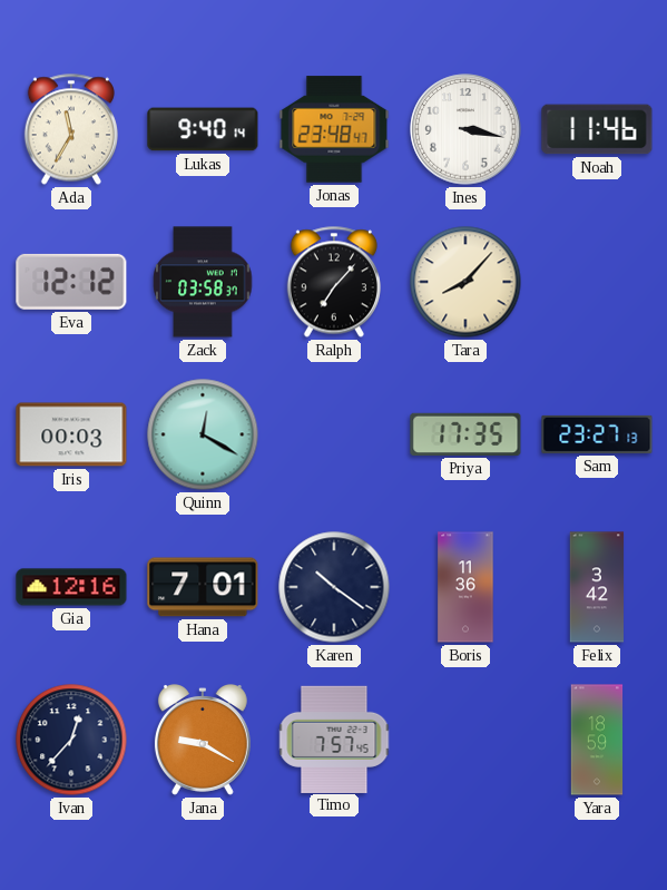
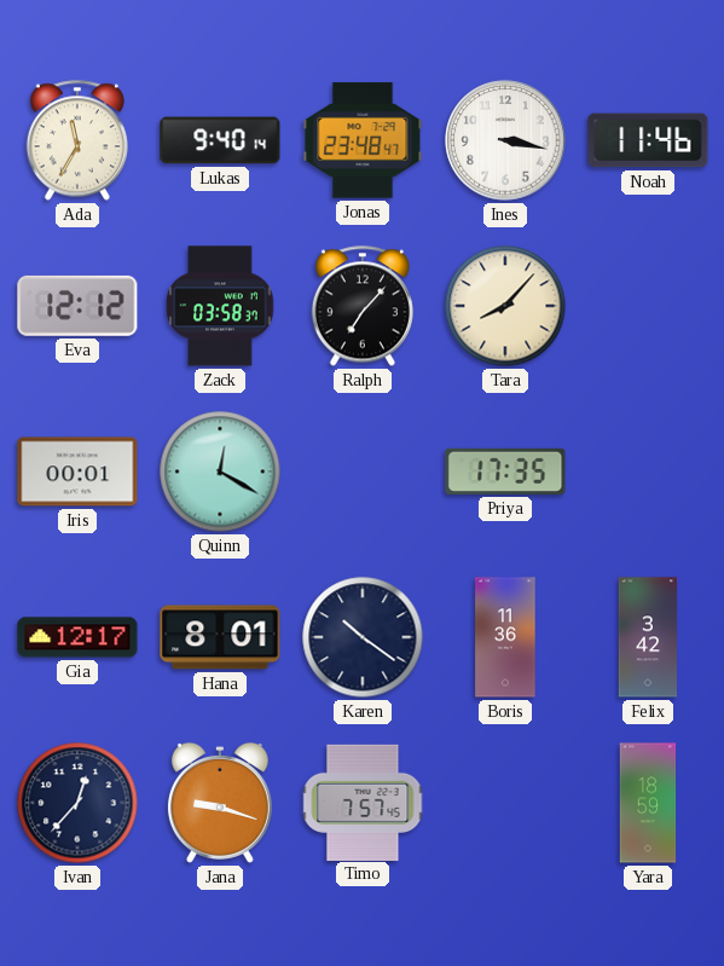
Iris: 00:03 -> 00:01
Sam: 23:27 -> none
Gia: 12:16 -> 12:17
Hana: 7:01 -> 8:01
Jana: 9:20 -> 9:18
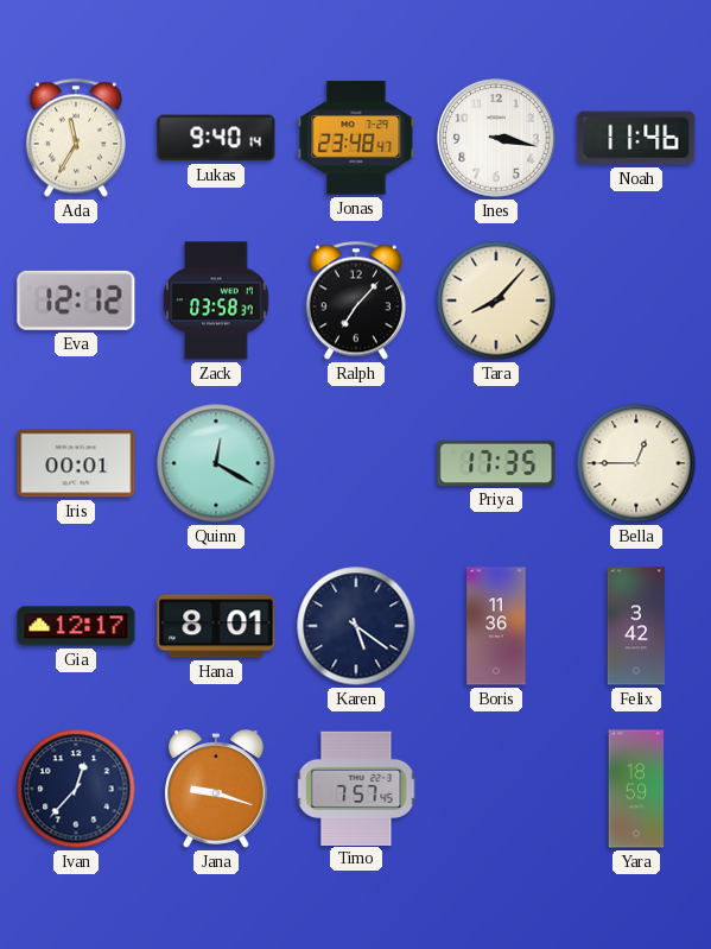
Bella: none -> 12:45
Karen: 10:21 -> 5:21
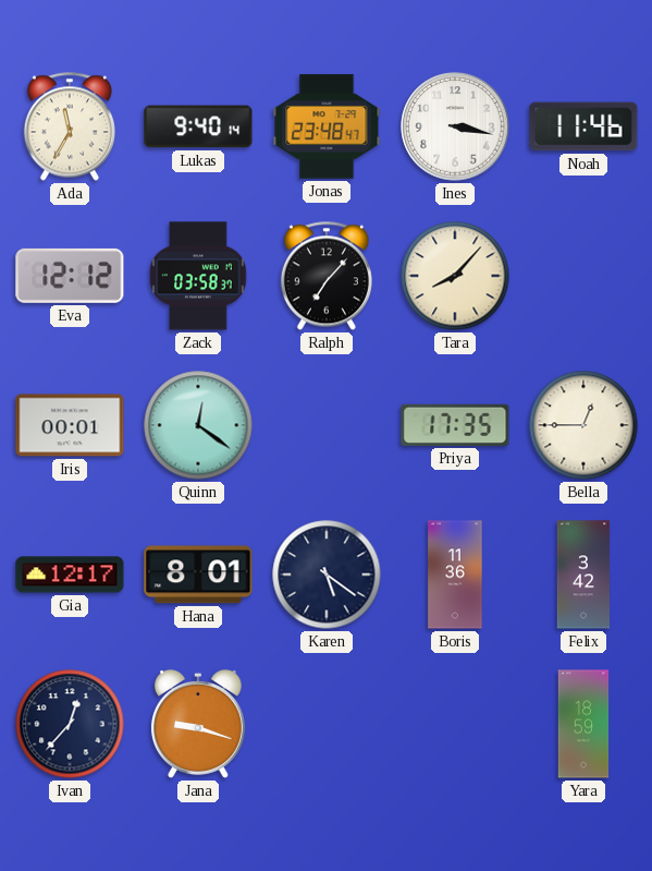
Quinn: 12:20 -> 12:21
Timo: 7:57 -> none
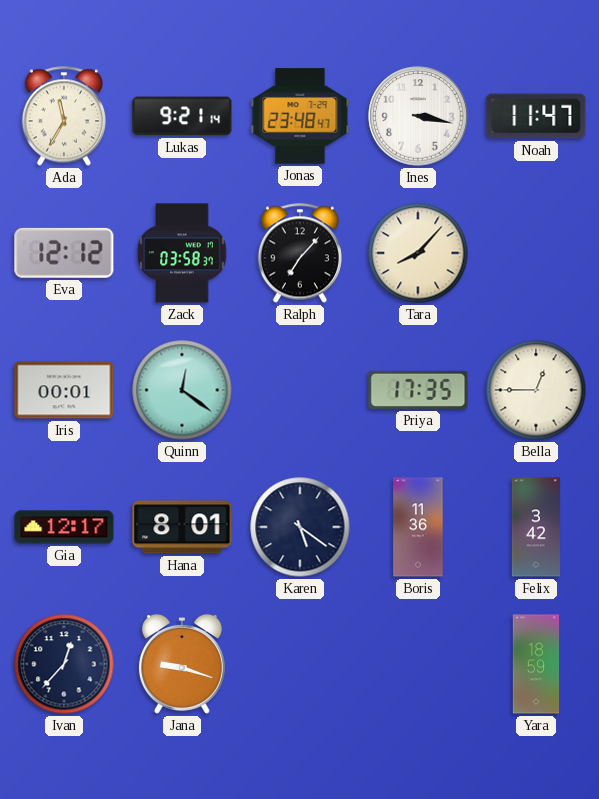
Lukas: 9:40 -> 9:21
Noah: 11:46 -> 11:47
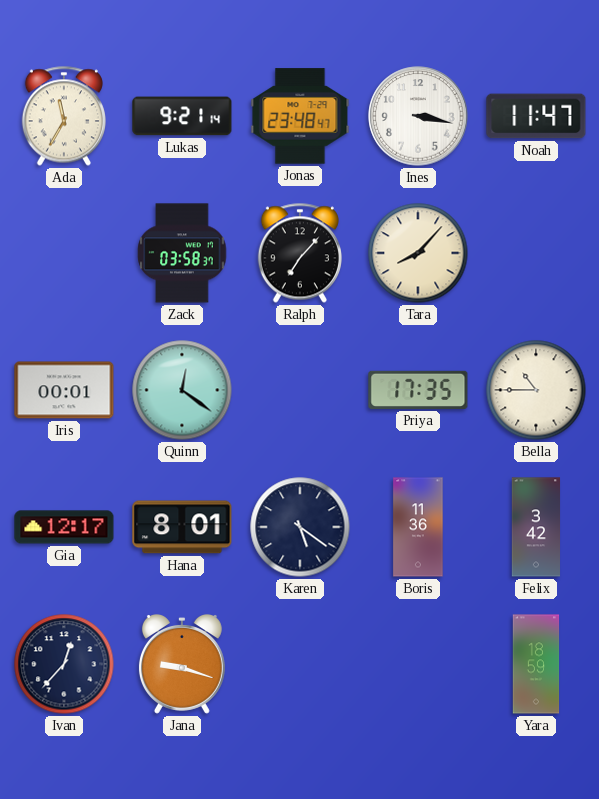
Eva: 12:12 -> none
Bella: 12:45 -> 10:45
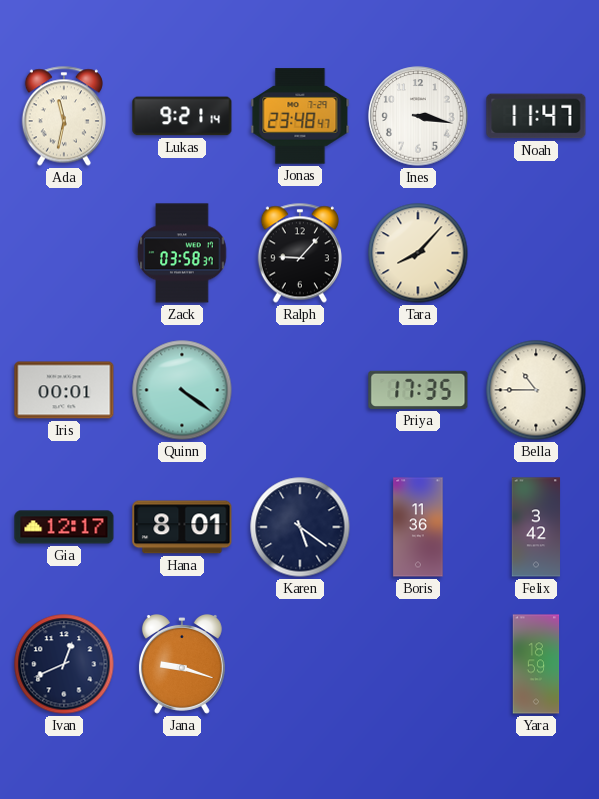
Ada: 11:35 -> 11:32
Ralph: 7:07 -> 9:07
Quinn: 12:21 -> 4:21
Ivan: 12:37 -> 12:41
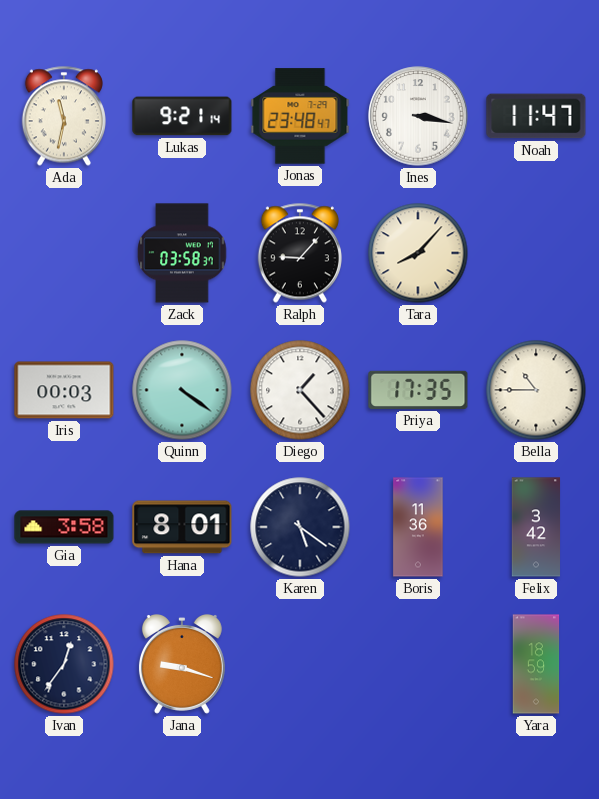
Iris: 00:01 -> 00:03
Diego: none -> 1:23
Gia: 12:17 -> 3:58
Ivan: 12:41 -> 12:36
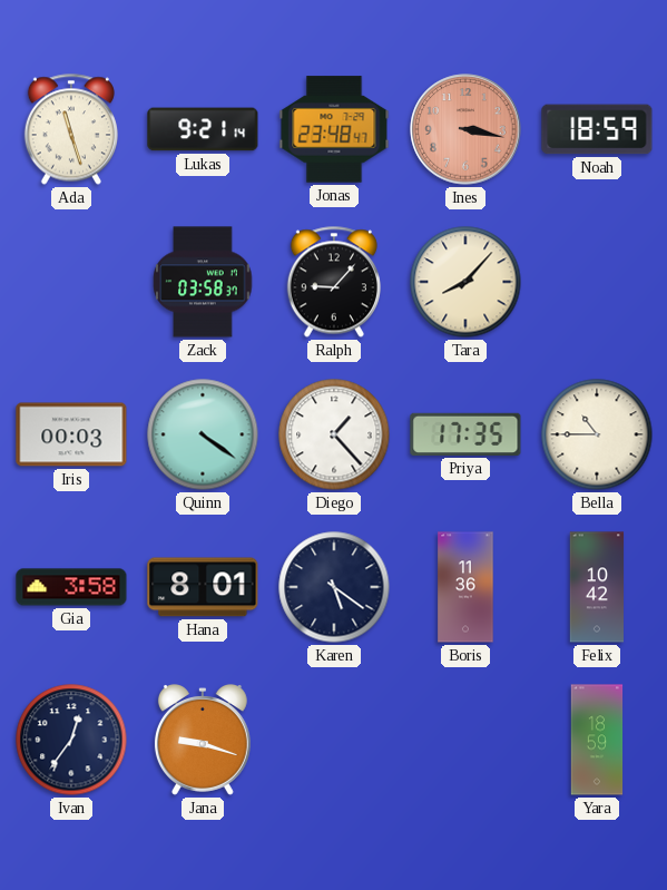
Ada: 11:32 -> 11:27
Ines dial: white -> salmon
Noah: 11:47 -> 18:59
Felix: 3:42 -> 10:42
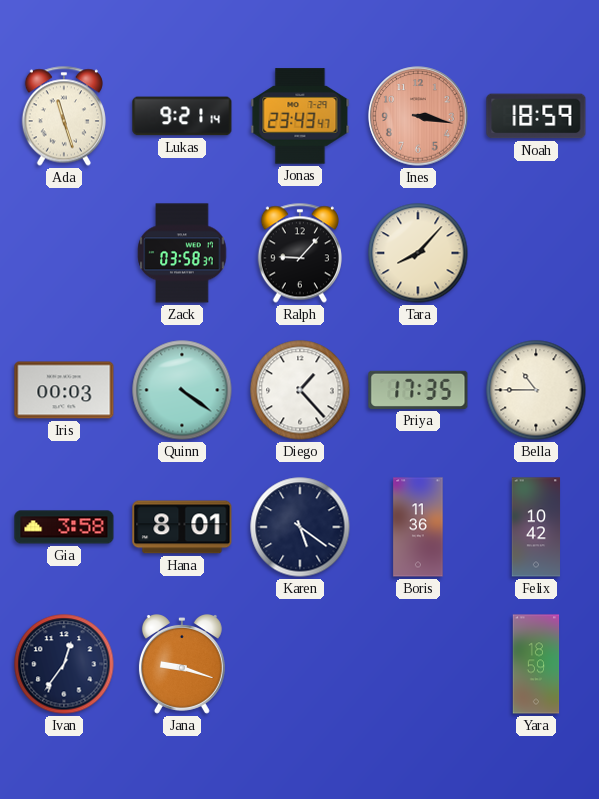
Jonas: 23:48 -> 23:43
